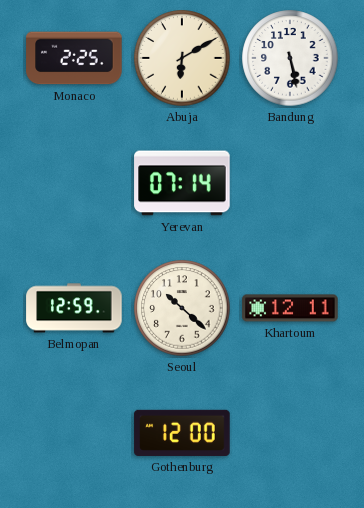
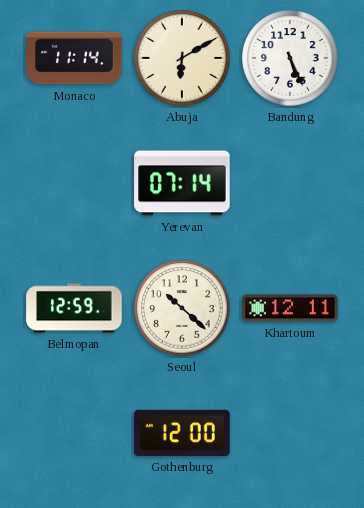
Monaco: 2:25 -> 11:14
Bandung: 5:28 -> 5:26
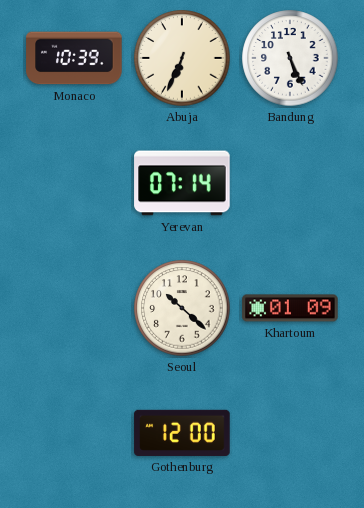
Monaco: 11:14 -> 10:39
Abuja: 6:10 -> 6:34
Belmopan: 12:59 -> none
Khartoum: 12:11 -> 01:09
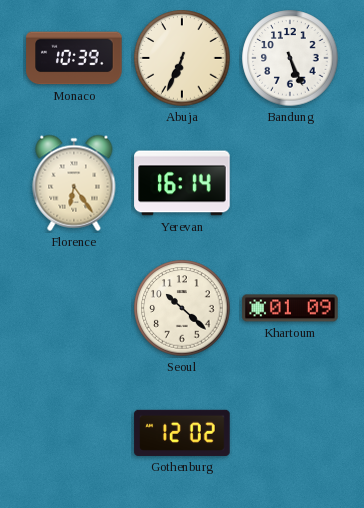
Florence: none -> 6:24
Yerevan: 07:14 -> 16:14
Gothenburg: 12:00 -> 12:02
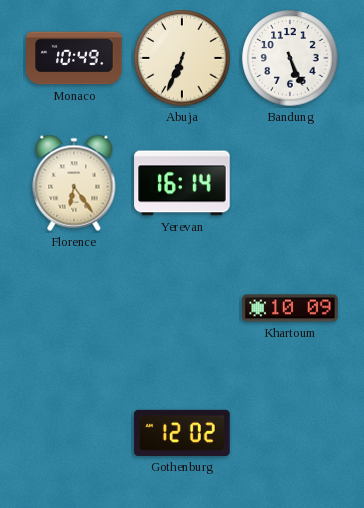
Monaco: 10:39 -> 10:49
Seoul: 10:22 -> none
Khartoum: 01:09 -> 10:09
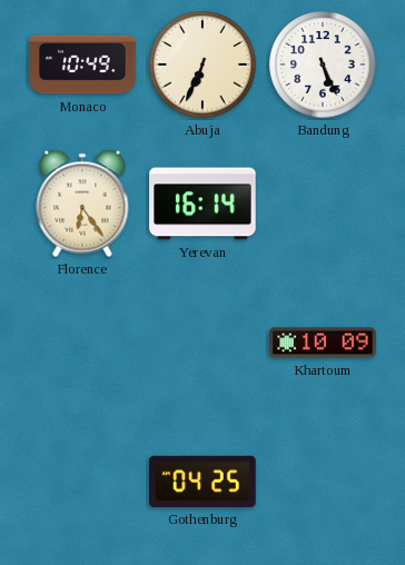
Gothenburg: 12:02 -> 04:25
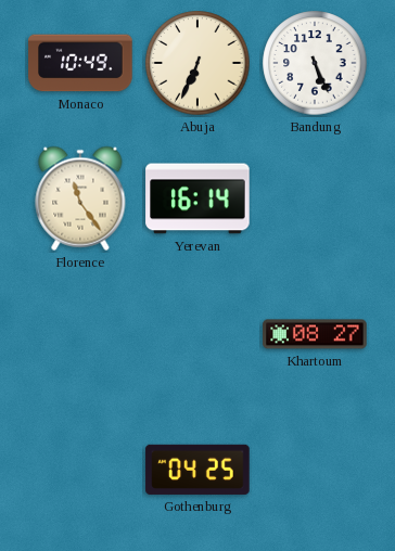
Florence: 6:24 -> 11:24
Khartoum: 10:09 -> 08:27
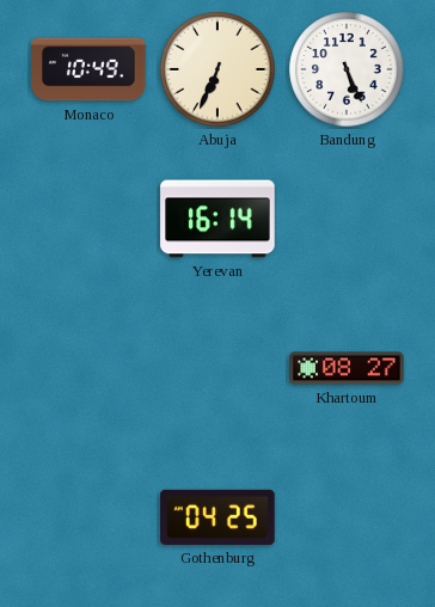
Florence: 11:24 -> none
